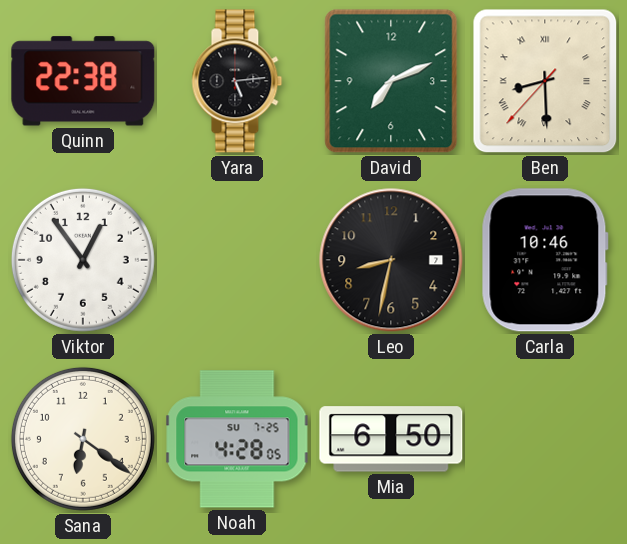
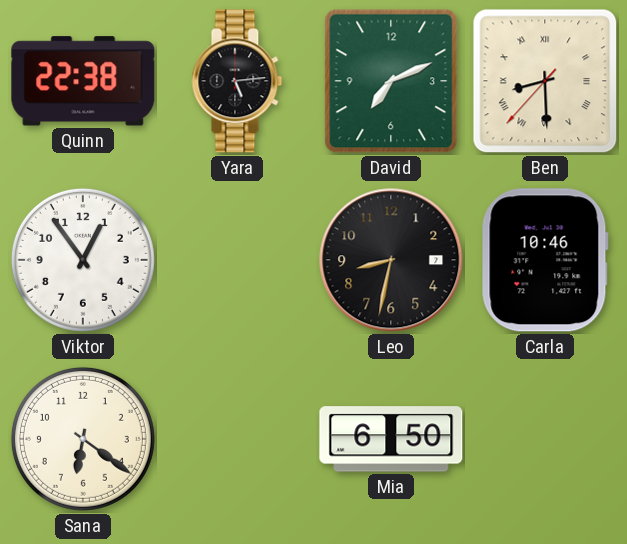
Noah: 4:28 -> none
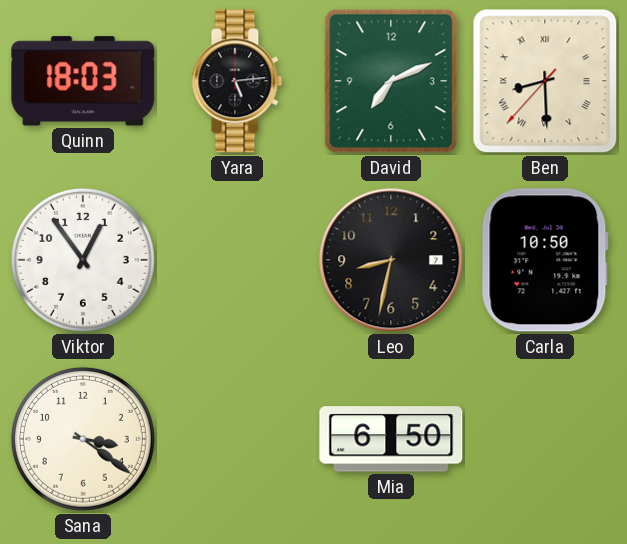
Quinn: 22:38 -> 18:03
Carla: 10:46 -> 10:50
Sana: 6:21 -> 3:21
